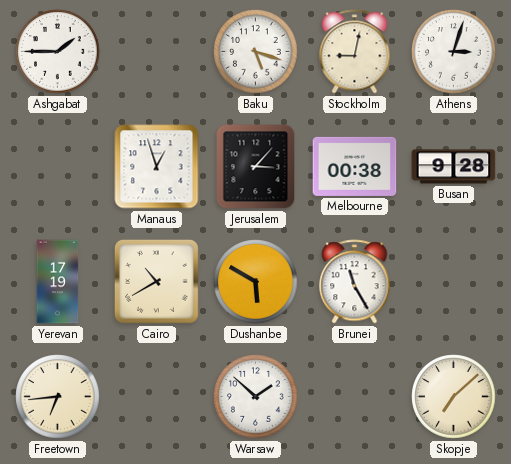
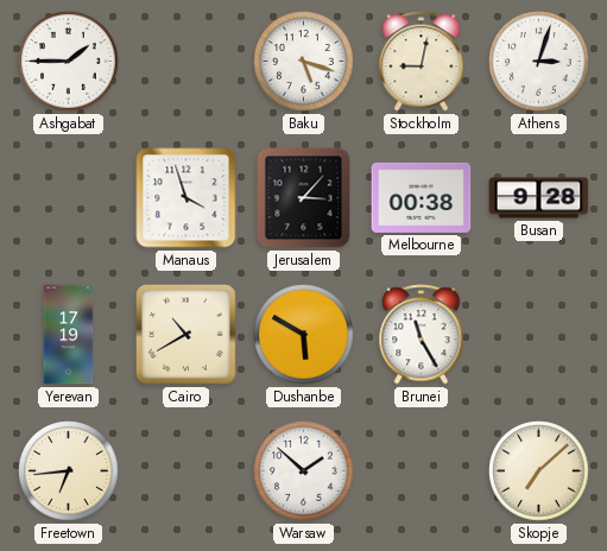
Manaus: 12:57 -> 3:57
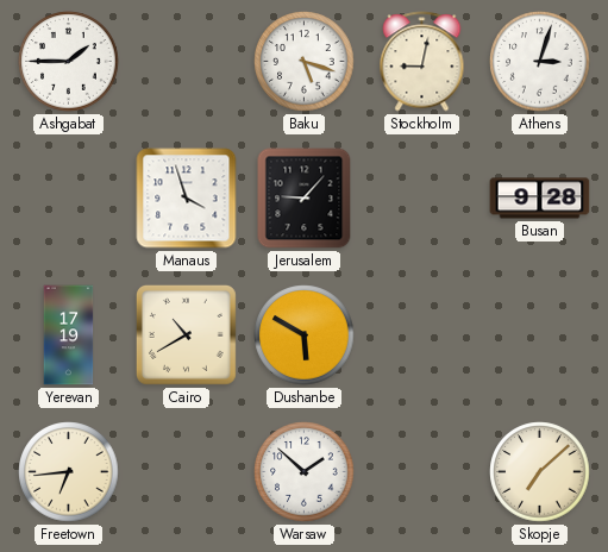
Jerusalem: 3:07 -> 9:07
Melbourne: 00:38 -> none
Brunei: 11:25 -> none
